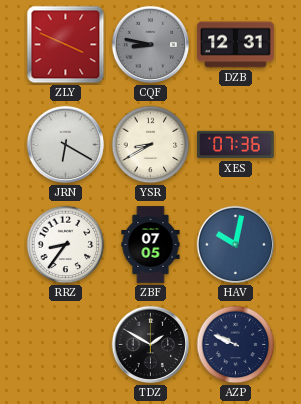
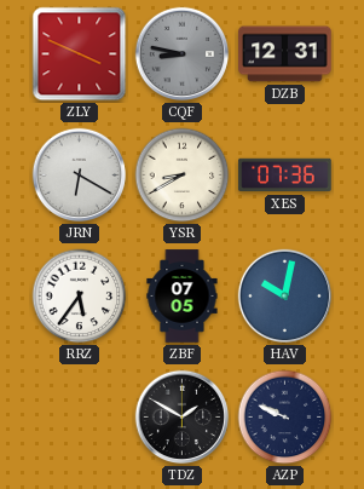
RRZ: 8:36 -> 5:36
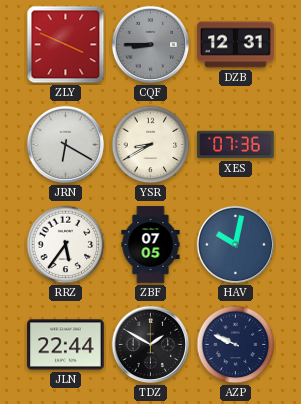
CQF: 8:47 -> 8:45
JLN: none -> 22:44
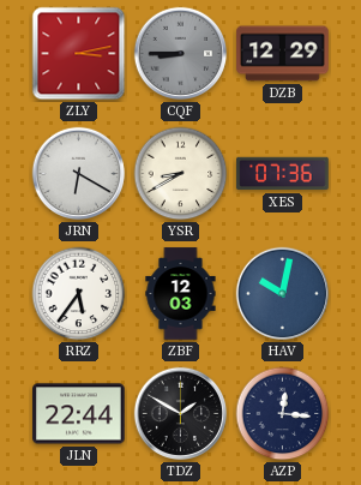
ZLY: 3:49 -> 3:13
DZB: 12:31 -> 12:29
ZBF: 07:05 -> 12:03
AZP: 9:49 -> 12:16
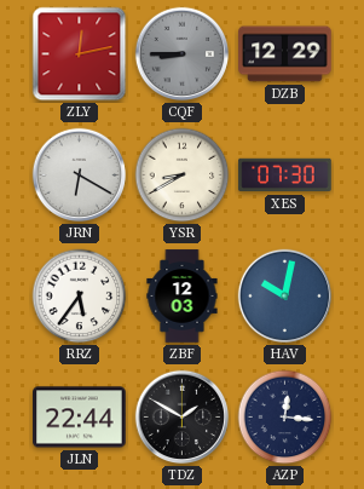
ZLY: 3:13 -> 12:13
XES: 07:36 -> 07:30
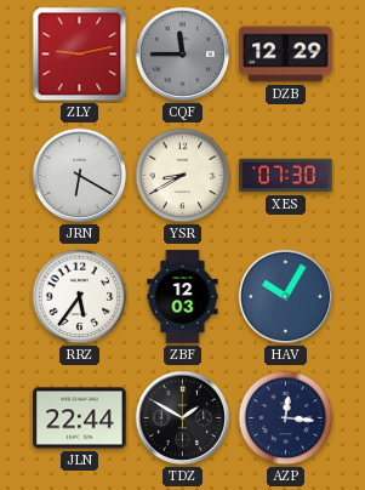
ZLY: 12:13 -> 9:13
CQF: 8:45 -> 11:45
HAV: 10:02 -> 10:05
